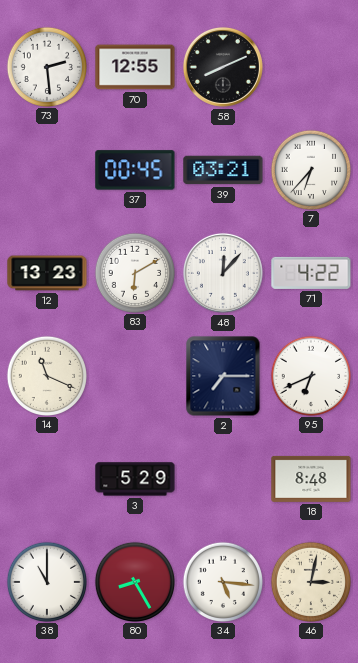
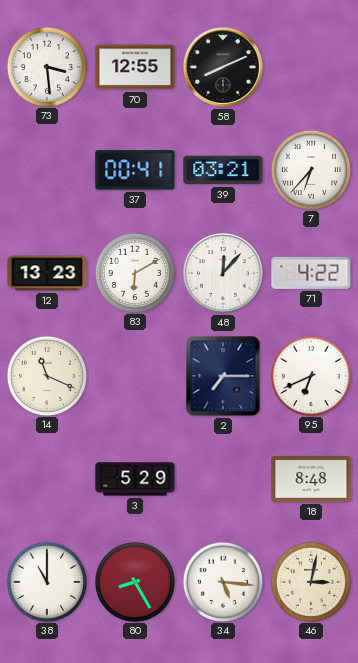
73: 2:29 -> 3:29
37: 00:45 -> 00:41
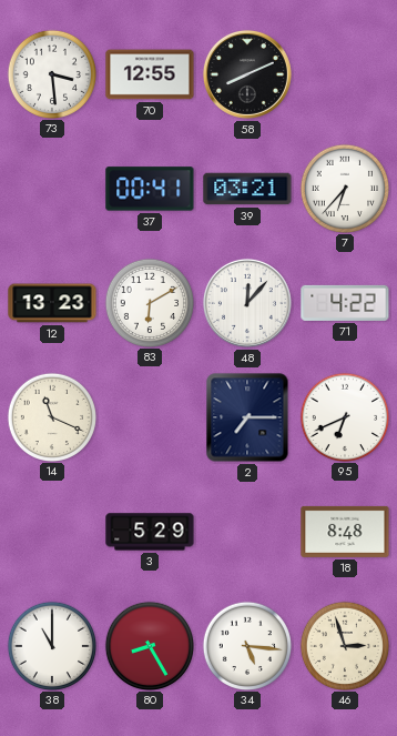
46: 3:02 -> 2:57
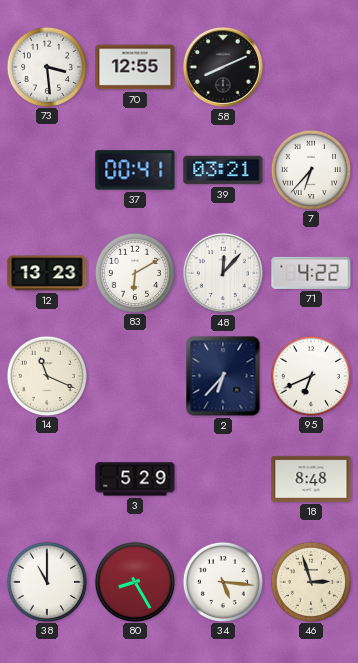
2: 7:15 -> 6:37
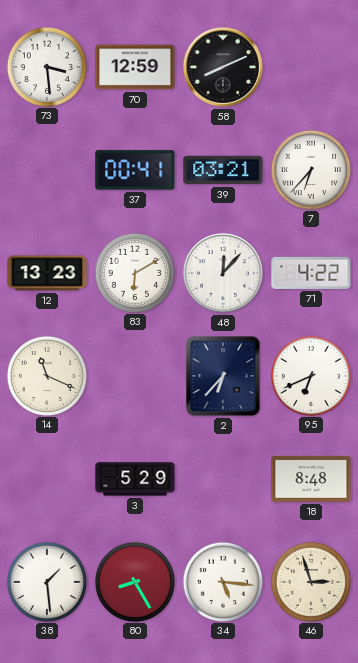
70: 12:55 -> 12:59
38: 11:00 -> 1:29
